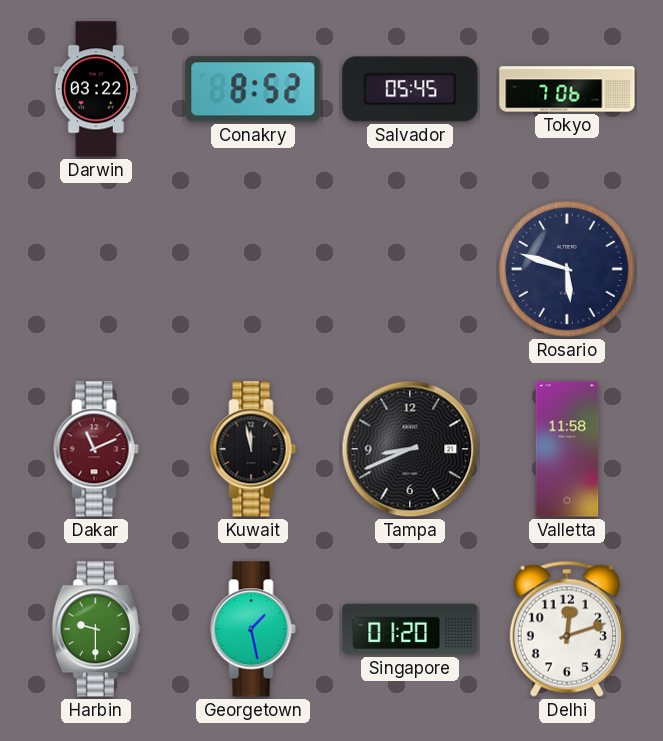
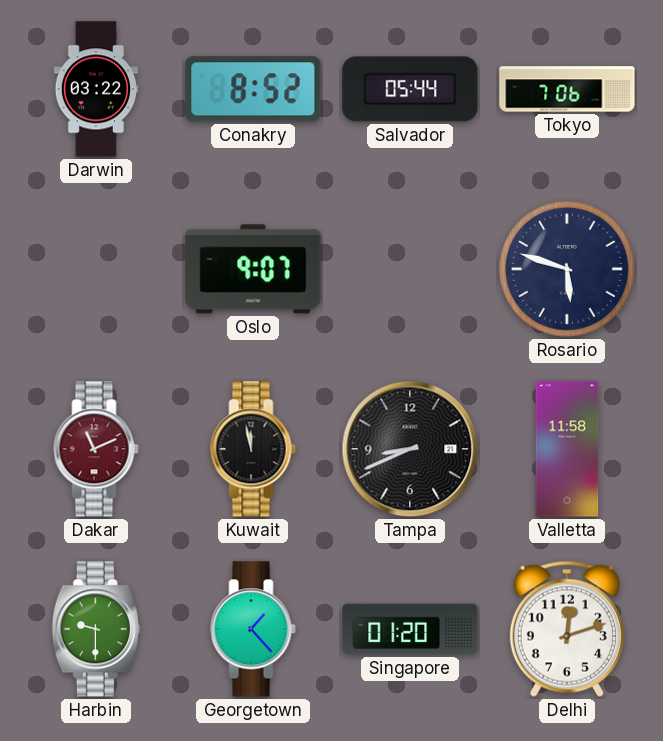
Salvador: 05:45 -> 05:44
Oslo: none -> 9:07
Georgetown: 1:28 -> 1:23
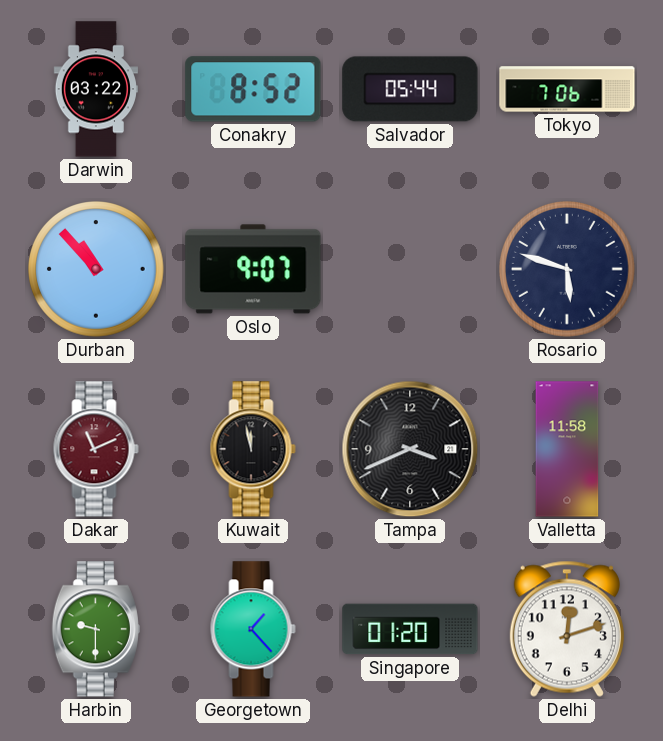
Durban: none -> 10:53
Tampa: 8:41 -> 3:41
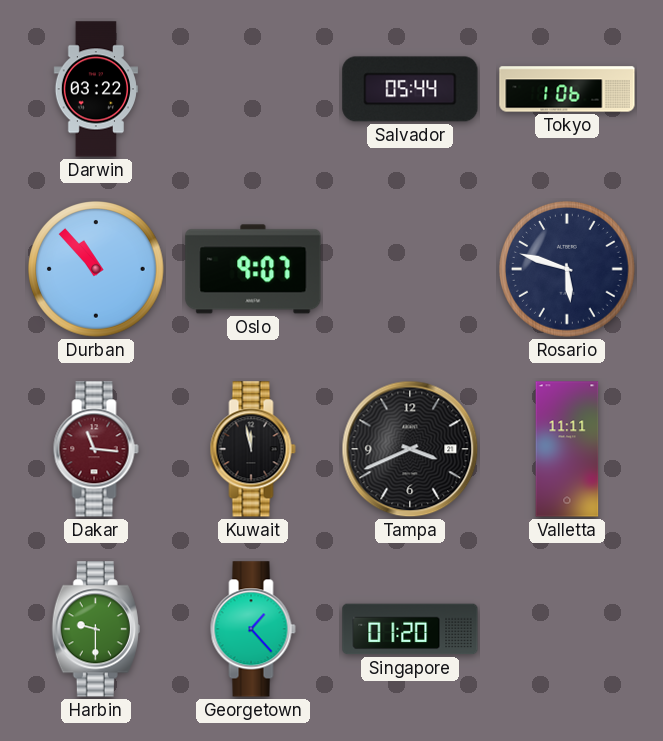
Conakry: 8:52 -> none
Tokyo: 7:06 -> 1:06
Dakar: 11:11 -> 11:16
Valletta: 11:58 -> 11:11
Delhi: 12:12 -> none
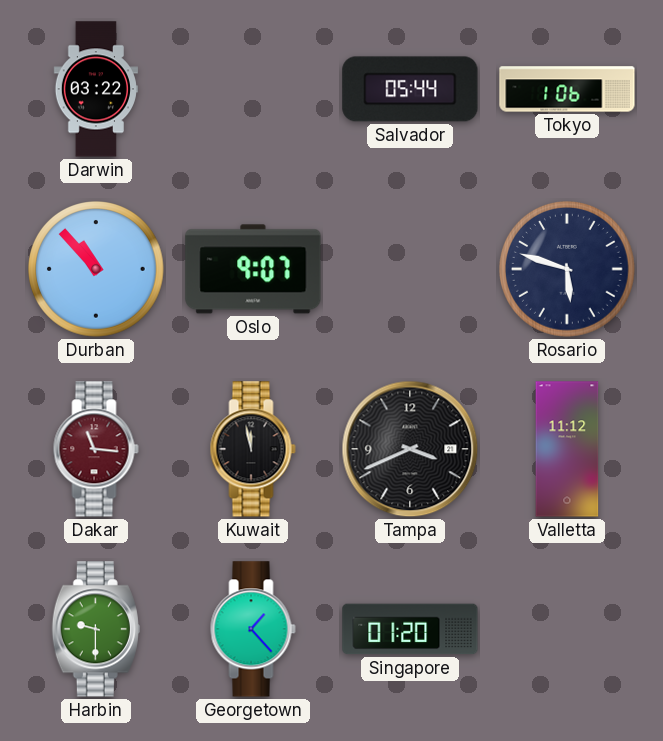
Valletta: 11:11 -> 11:12
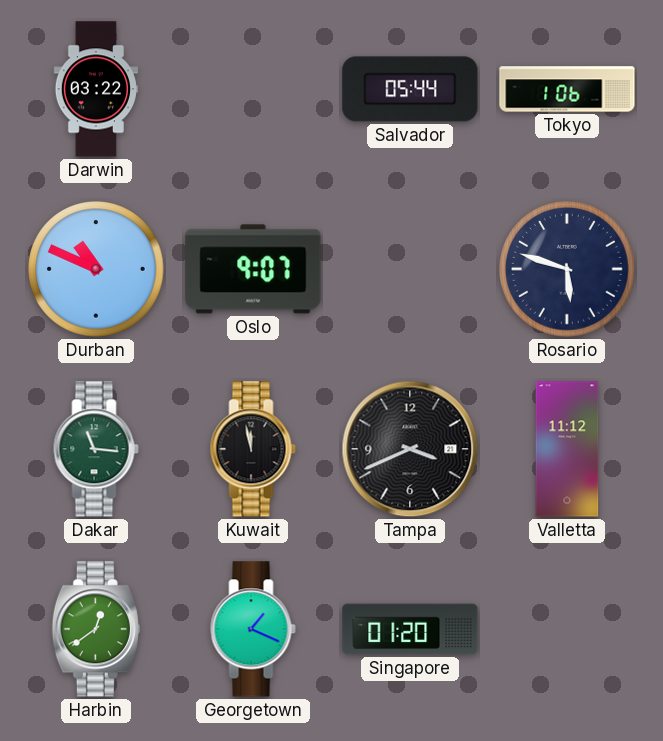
Durban: 10:53 -> 10:49
Dakar dial: burgundy -> green
Harbin: 9:30 -> 12:39
Georgetown: 1:23 -> 1:19
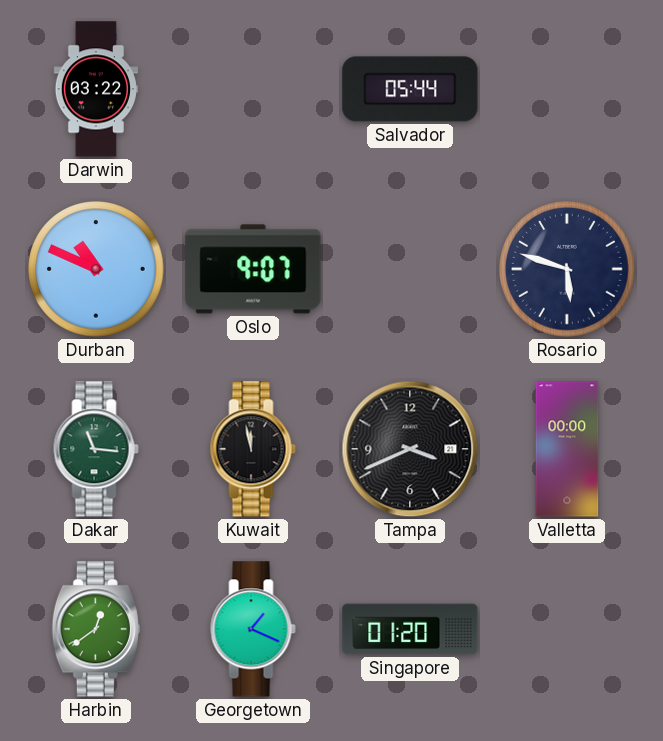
Tokyo: 1:06 -> none
Valletta: 11:12 -> 00:00
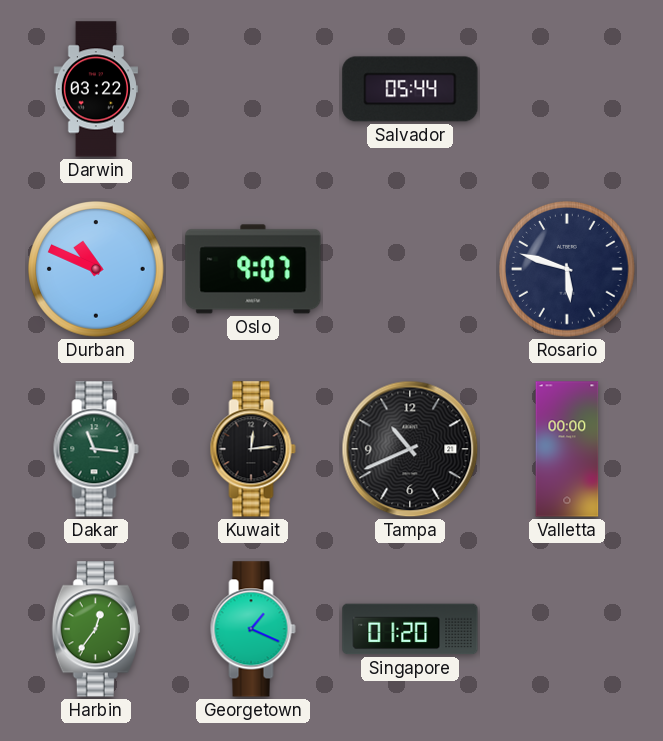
Kuwait: 11:58 -> 12:14
Tampa: 3:41 -> 10:41
Harbin: 12:39 -> 12:36
